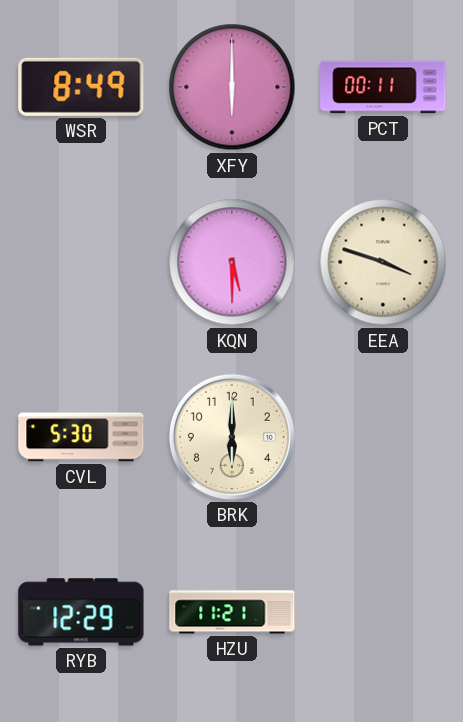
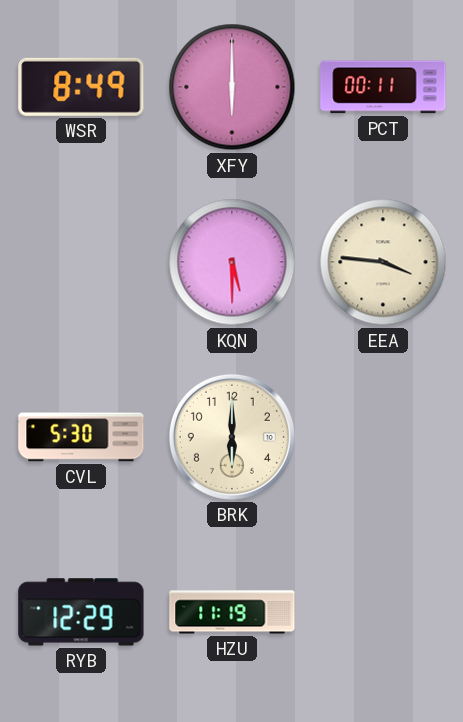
EEA: 3:48 -> 3:46
HZU: 11:21 -> 11:19
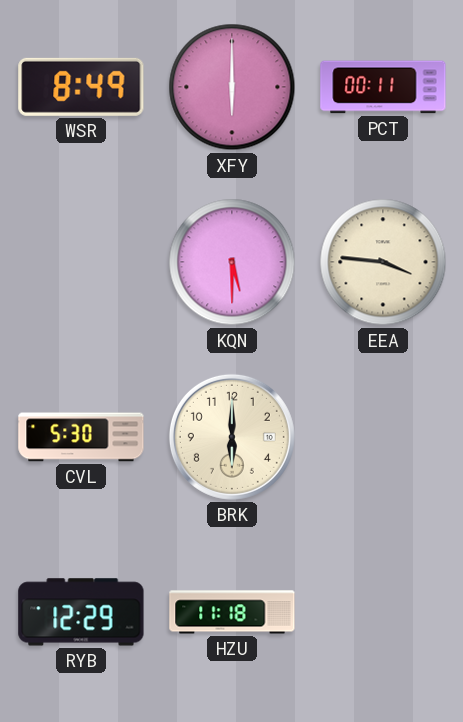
HZU: 11:19 -> 11:18
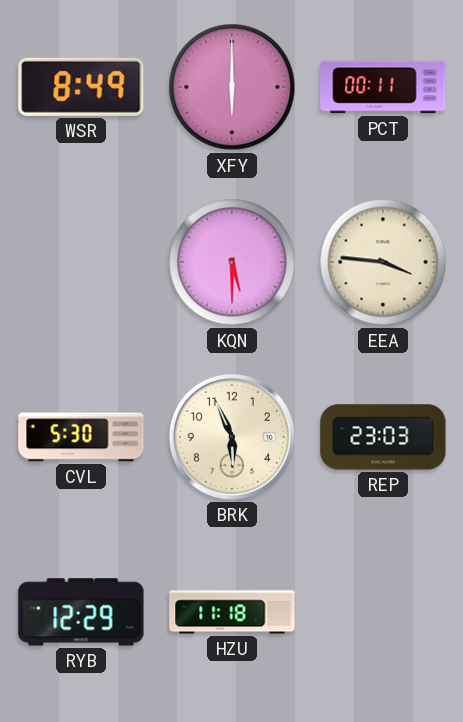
BRK: 6:00 -> 5:56
REP: none -> 23:03
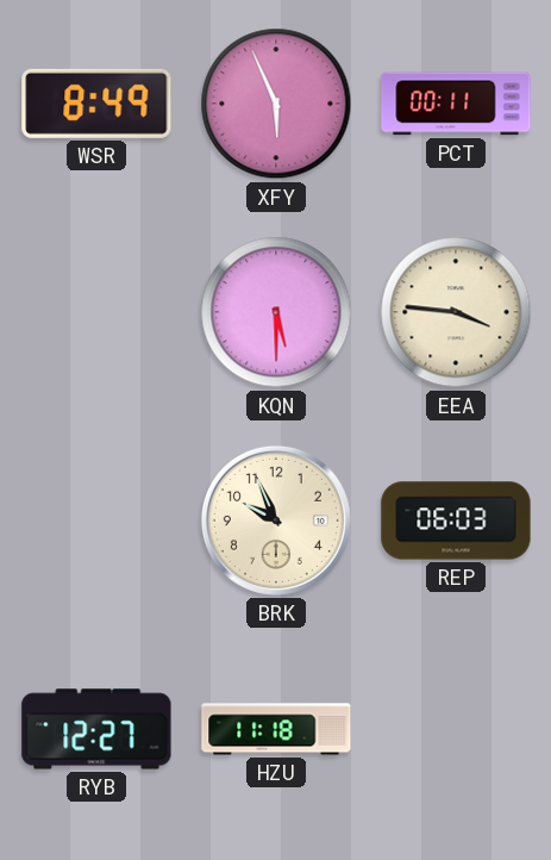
XFY: 6:00 -> 5:56
CVL: 5:30 -> none
BRK: 5:56 -> 9:56
REP: 23:03 -> 06:03
RYB: 12:29 -> 12:27
